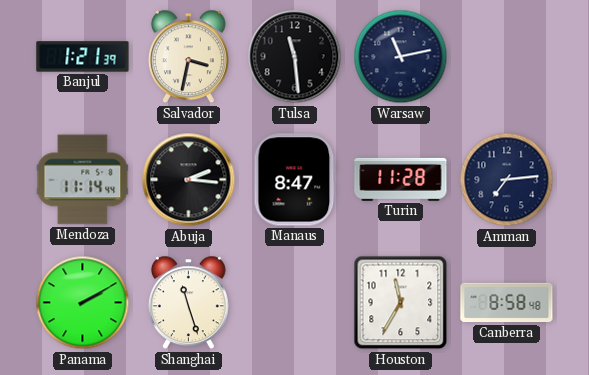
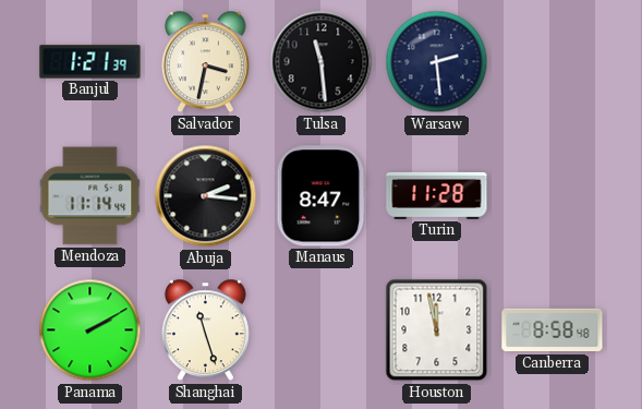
Warsaw: 11:13 -> 2:29
Amman: 7:14 -> none
Houston: 11:35 -> 11:58
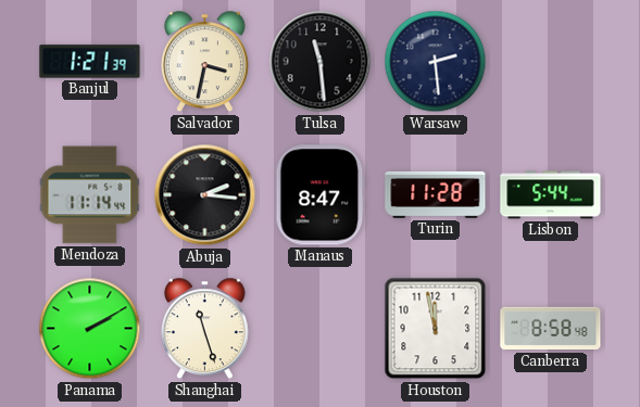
Lisbon: none -> 5:44
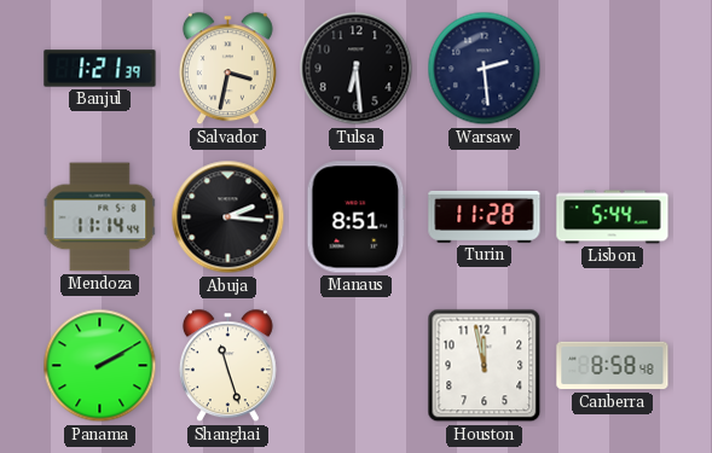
Tulsa: 11:29 -> 6:29
Manaus: 8:47 -> 8:51
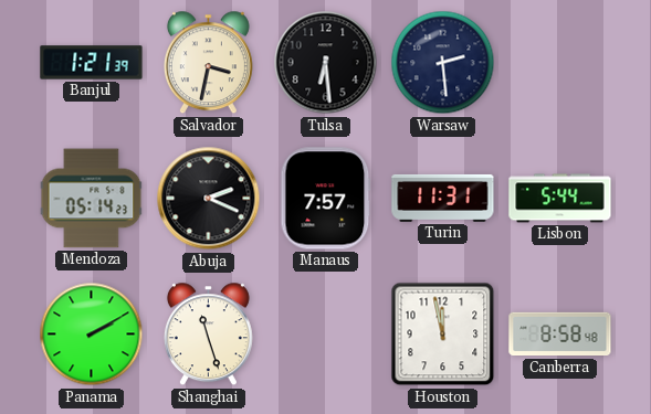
Mendoza: 11:14 -> 05:14
Abuja: 2:16 -> 2:19
Manaus: 8:51 -> 7:57
Turin: 11:28 -> 11:31
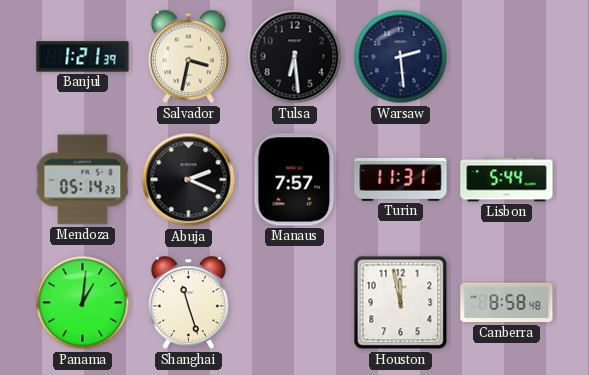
Panama: 2:10 -> 1:01
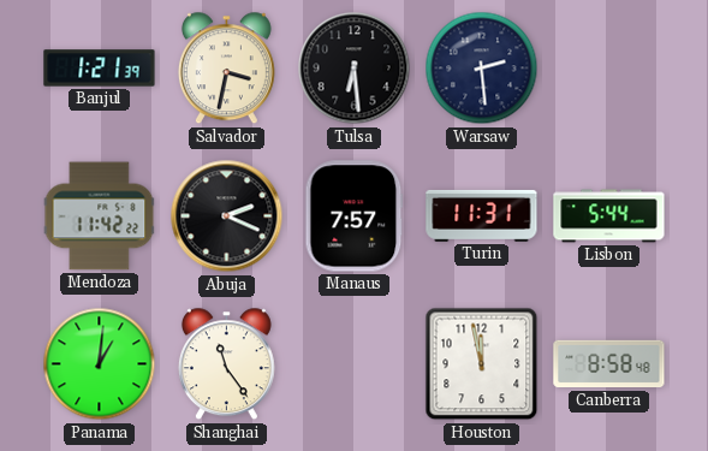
Mendoza: 05:14 -> 11:42
Shanghai: 11:27 -> 11:24
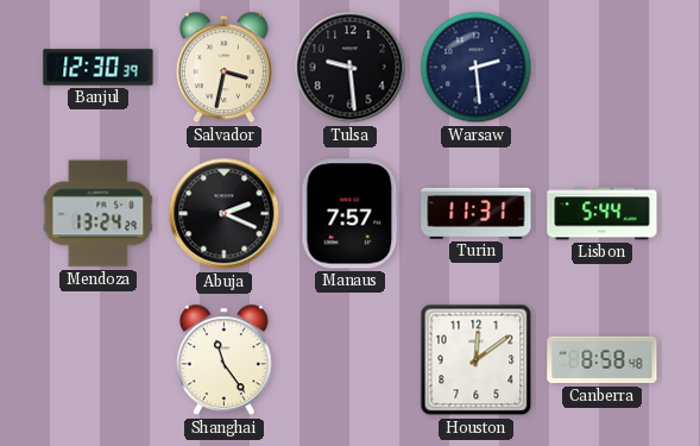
Banjul: 1:21 -> 12:30
Tulsa: 6:29 -> 9:29
Mendoza: 11:42 -> 13:24
Panama: 1:01 -> none
Houston: 11:58 -> 12:09
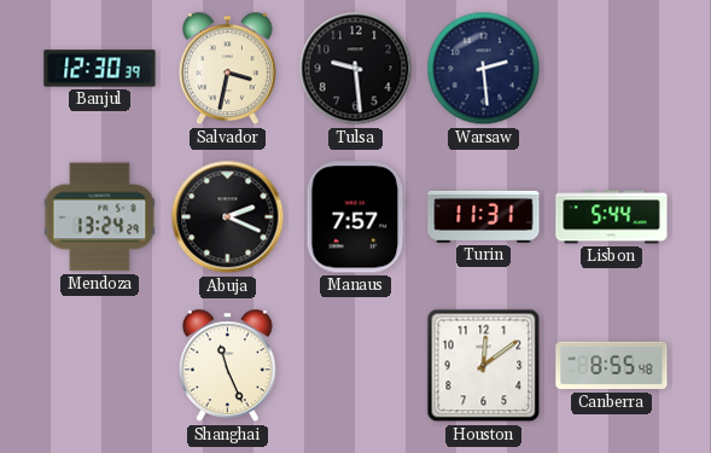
Shanghai: 11:24 -> 11:26
Canberra: 8:58 -> 8:55
